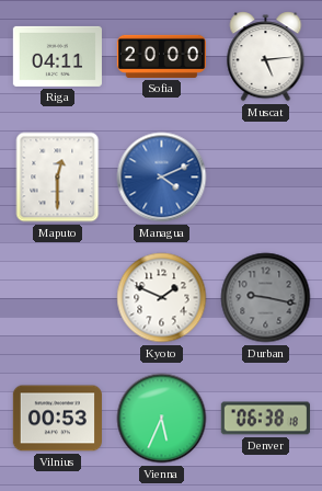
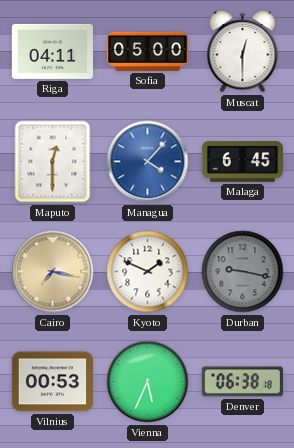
Sofia: 20:00 -> 05:00
Muscat: 5:14 -> 12:30
Managua: 4:11 -> 4:07
Malaga: none -> 6:45
Cairo: none -> 7:17
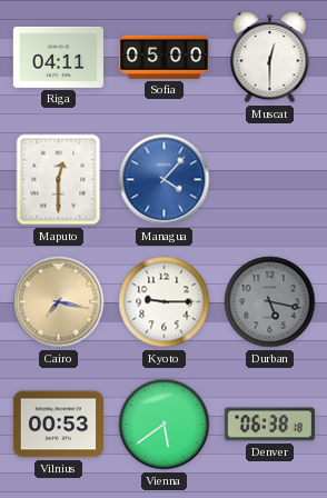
Malaga: 6:45 -> none
Kyoto: 1:49 -> 9:15
Durban: 9:17 -> 5:17
Vienna: 5:34 -> 5:39
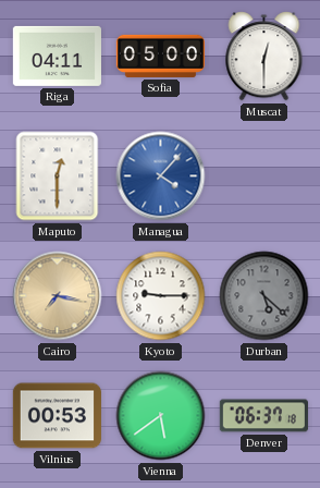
Durban: 5:17 -> 5:22
Denver: 06:38 -> 06:37
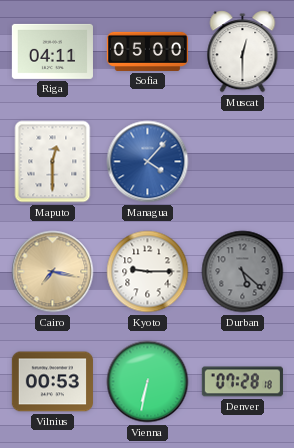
Vienna: 5:39 -> 6:32
Denver: 06:37 -> 07:28
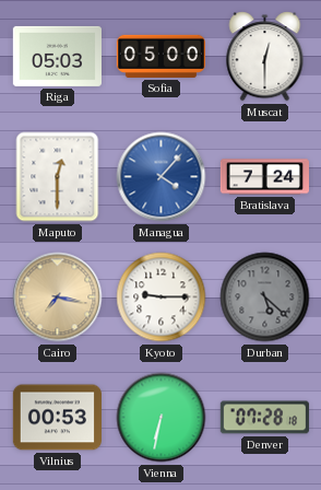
Riga: 04:11 -> 05:03
Bratislava: none -> 7:24
